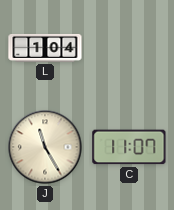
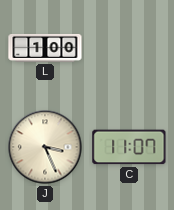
L: 1:04 -> 1:00
J: 11:25 -> 3:26
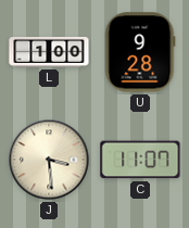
U: none -> 9:28
J: 3:26 -> 3:29
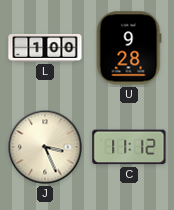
J: 3:29 -> 3:26
C: 11:07 -> 11:12
